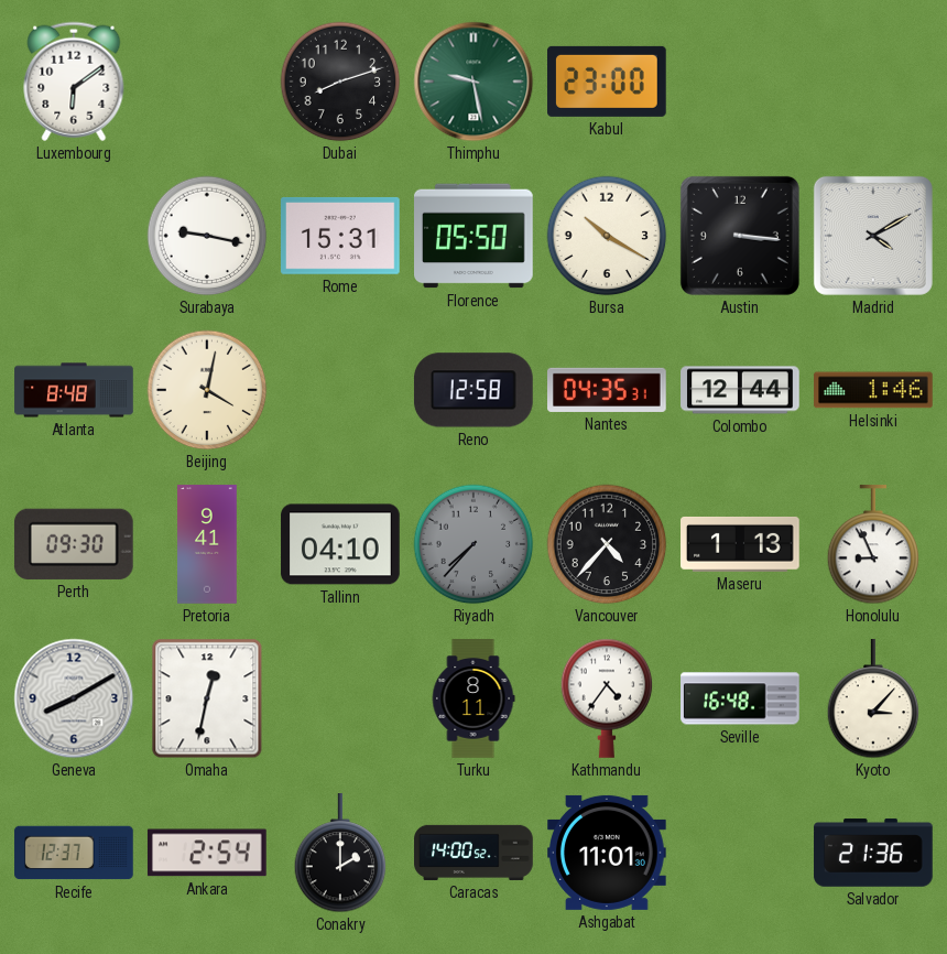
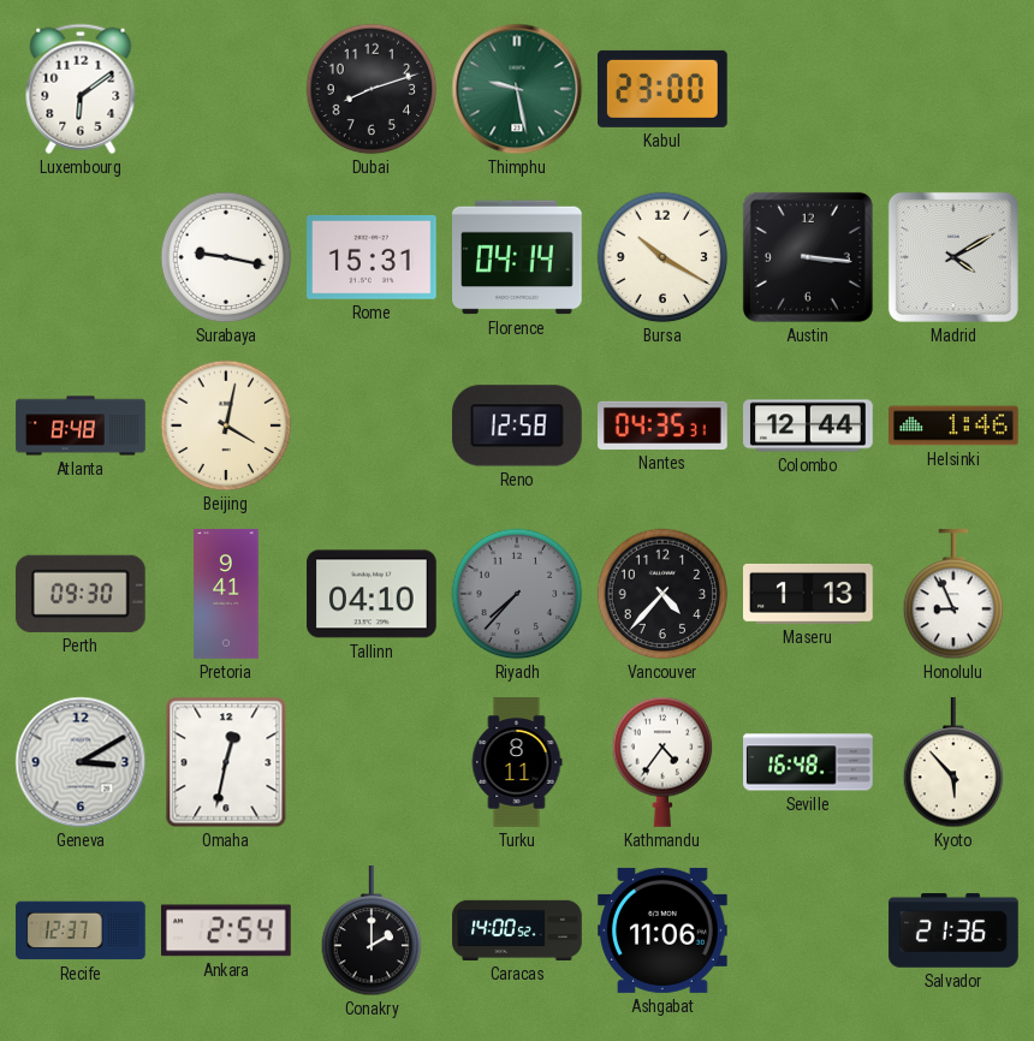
Florence: 05:50 -> 04:14
Geneva: 8:10 -> 3:10
Kyoto: 3:07 -> 5:53
Ashgabat: 11:01 -> 11:06
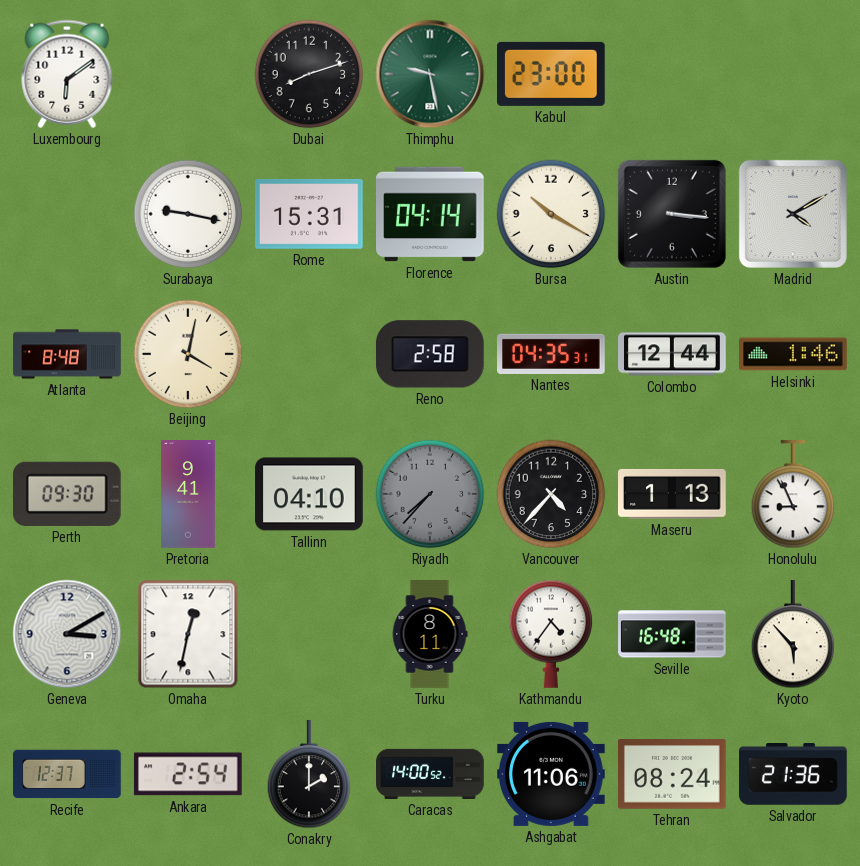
Reno: 12:58 -> 2:58
Tehran: none -> 08:24
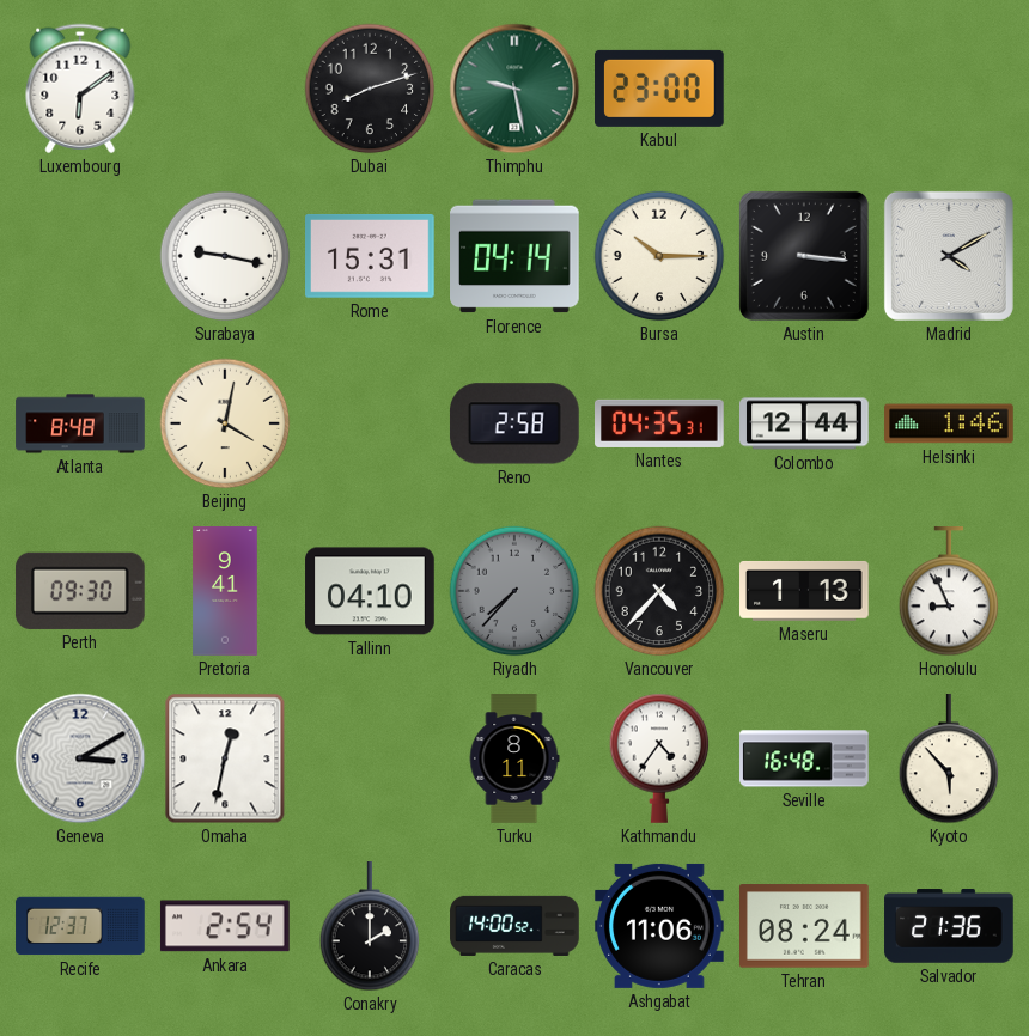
Bursa: 10:20 -> 10:15
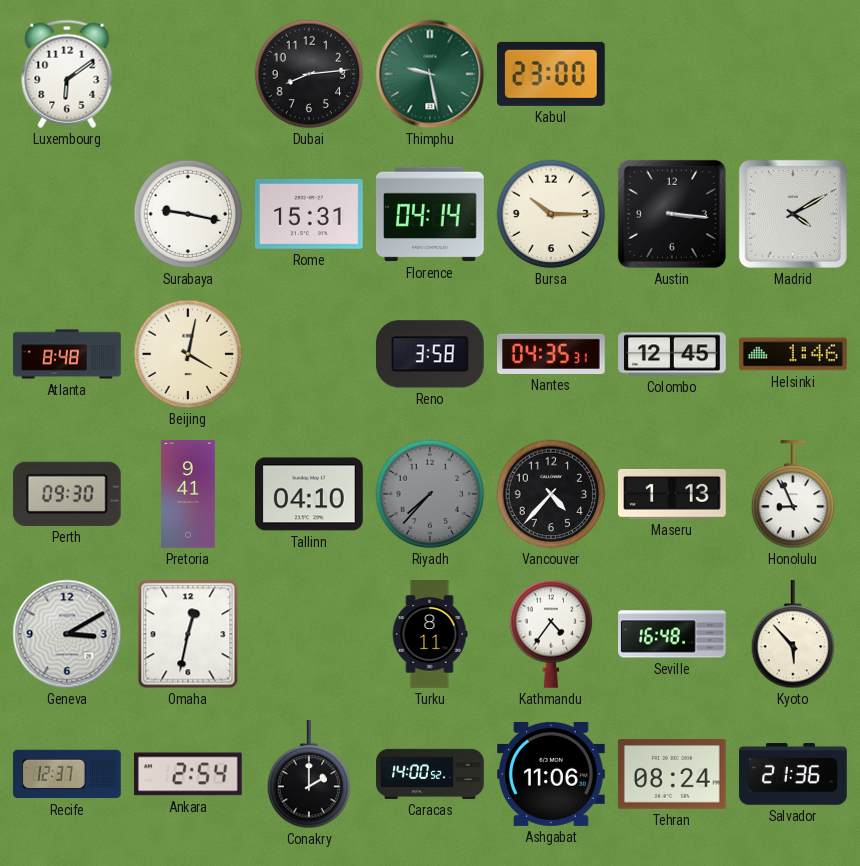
Dubai: 8:12 -> 8:14
Reno: 2:58 -> 3:58
Colombo: 12:44 -> 12:45
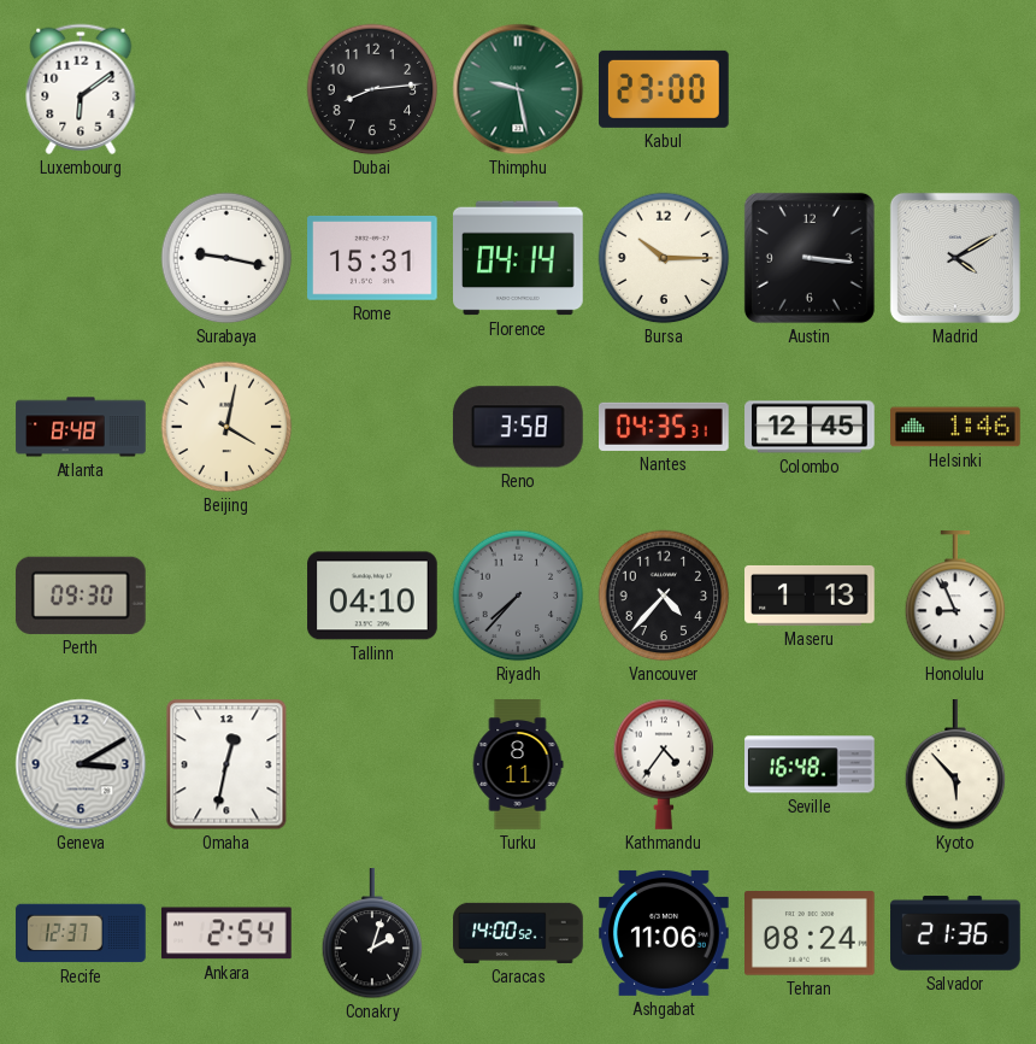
Pretoria: 9:41 -> none
Conakry: 2:00 -> 2:03
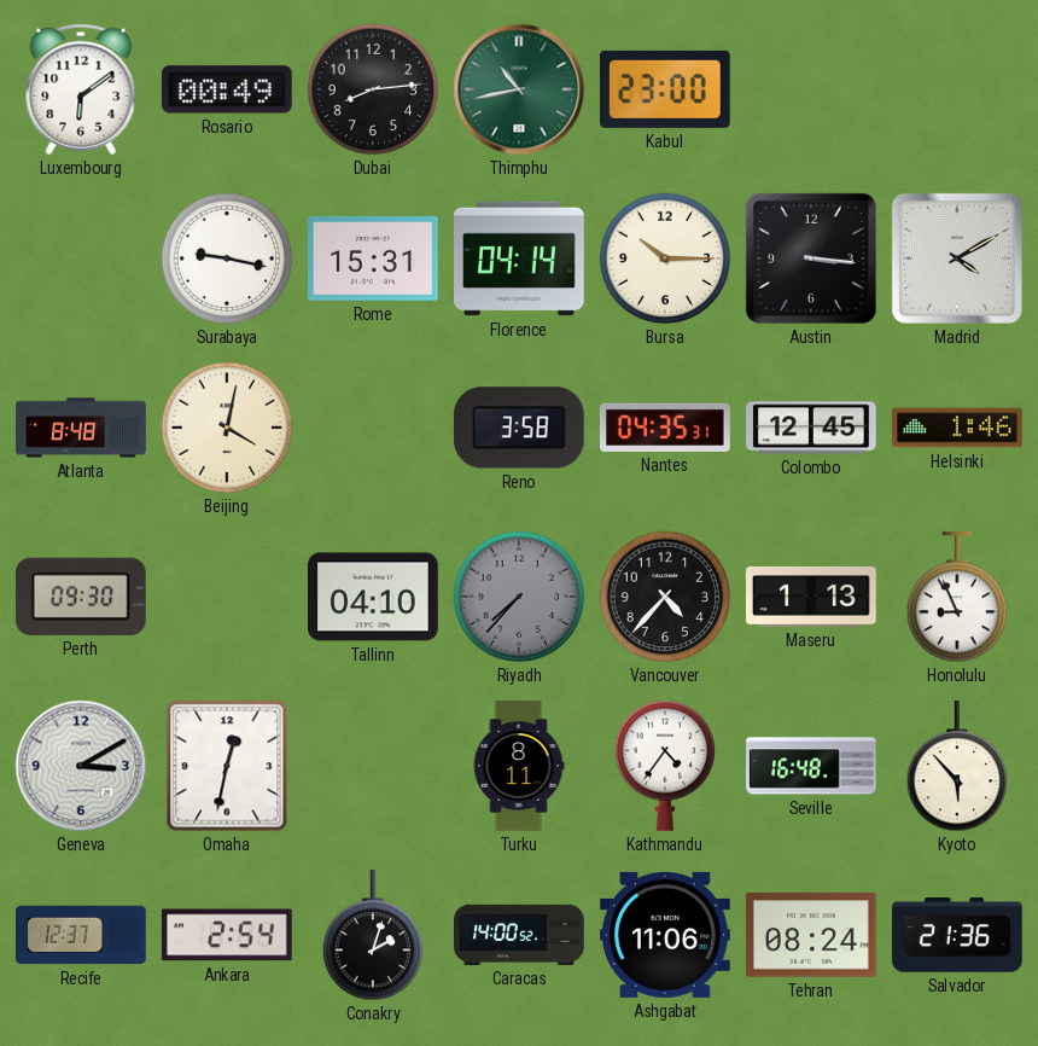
Rosario: none -> 00:49
Thimphu: 9:28 -> 10:43
